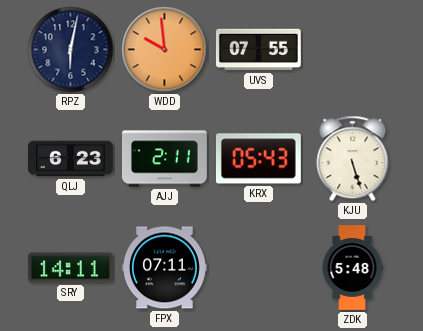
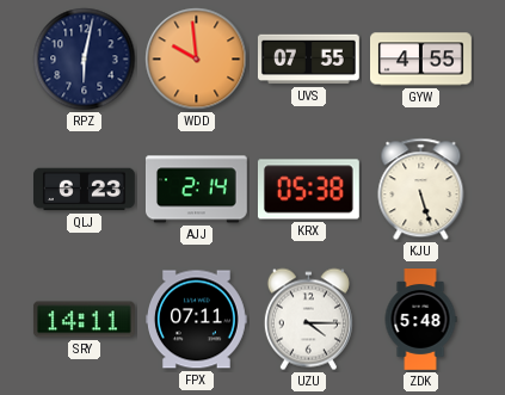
GYW: none -> 4:55
AJJ: 2:11 -> 2:14
KRX: 05:43 -> 05:38
UZU: none -> 4:15
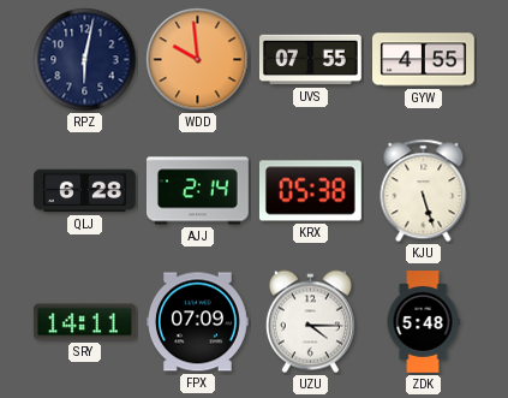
QLJ: 6:23 -> 6:28
FPX: 07:11 -> 07:09
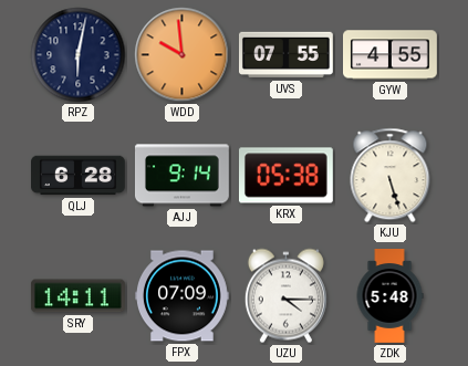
AJJ: 2:14 -> 9:14
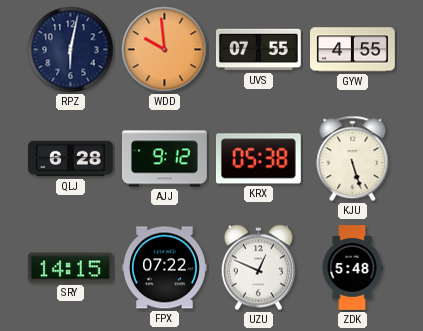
AJJ: 9:14 -> 9:12
SRY: 14:11 -> 14:15
FPX: 07:09 -> 07:22
UZU: 4:15 -> 12:49
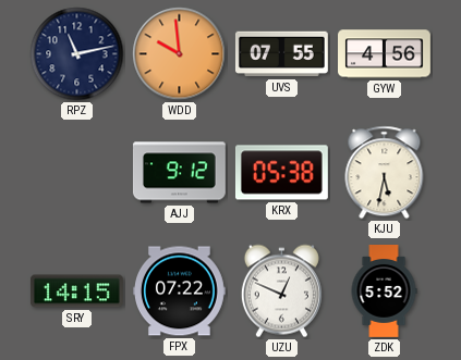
RPZ: 6:02 -> 11:13
GYW: 4:55 -> 4:56
QLJ: 6:28 -> none
KJU: 5:27 -> 5:32
ZDK: 5:48 -> 5:52
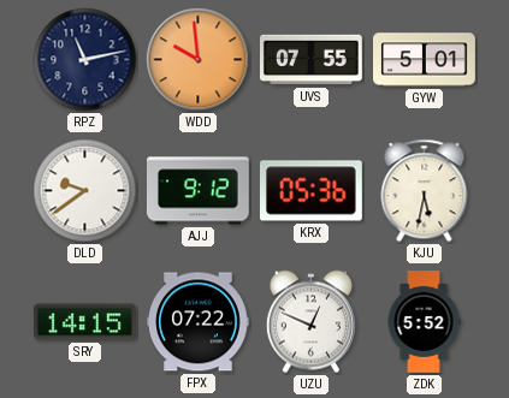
GYW: 4:56 -> 5:01
DLD: none -> 9:39
KRX: 05:38 -> 05:36
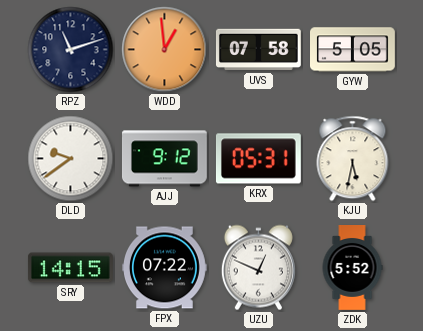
RPZ: 11:13 -> 11:12
WDD: 9:59 -> 12:59
UVS: 07:55 -> 07:58
GYW: 5:01 -> 5:05
KRX: 05:36 -> 05:31
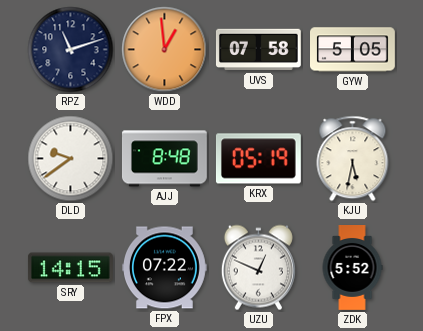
AJJ: 9:12 -> 8:48
KRX: 05:31 -> 05:19
